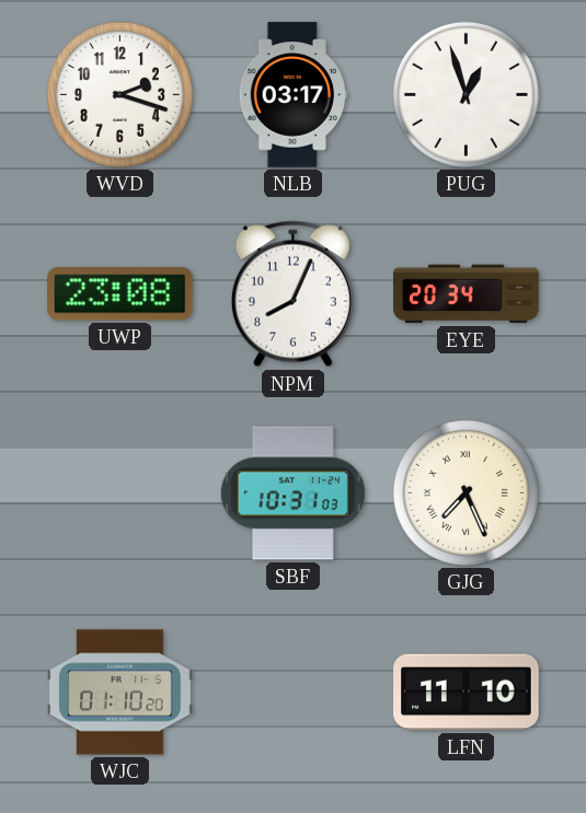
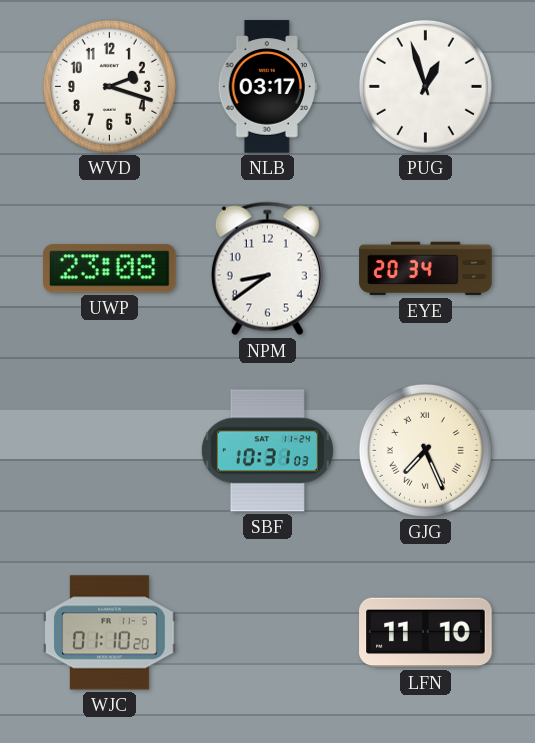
NPM: 8:04 -> 8:39
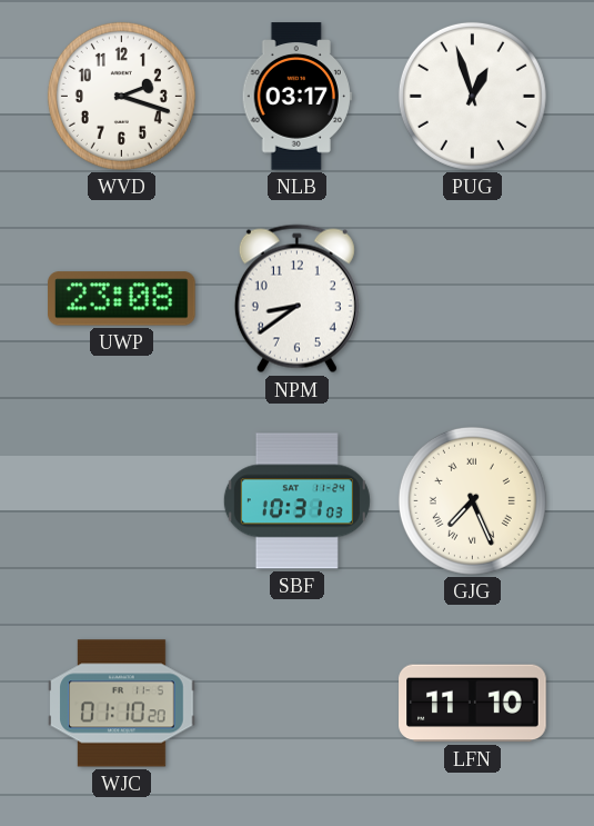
EYE: 20:34 -> none
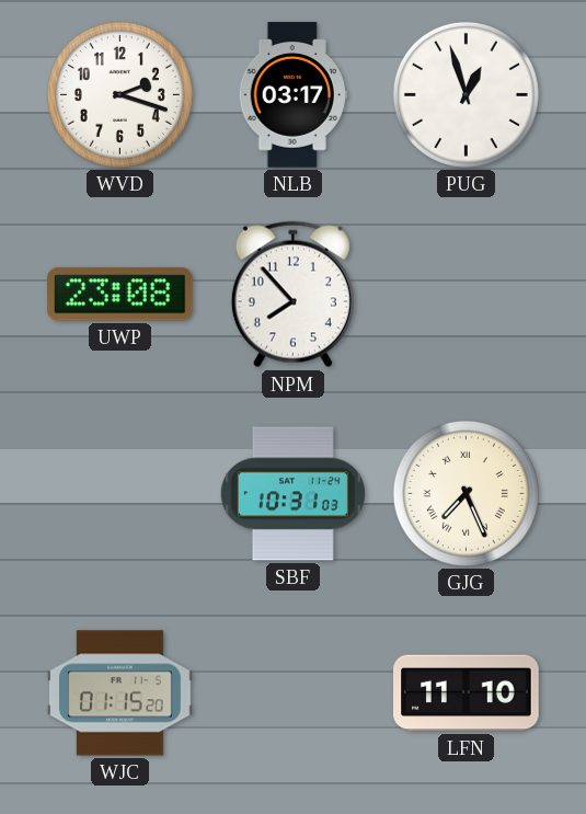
NPM: 8:39 -> 7:53
WJC: 01:10 -> 01:15
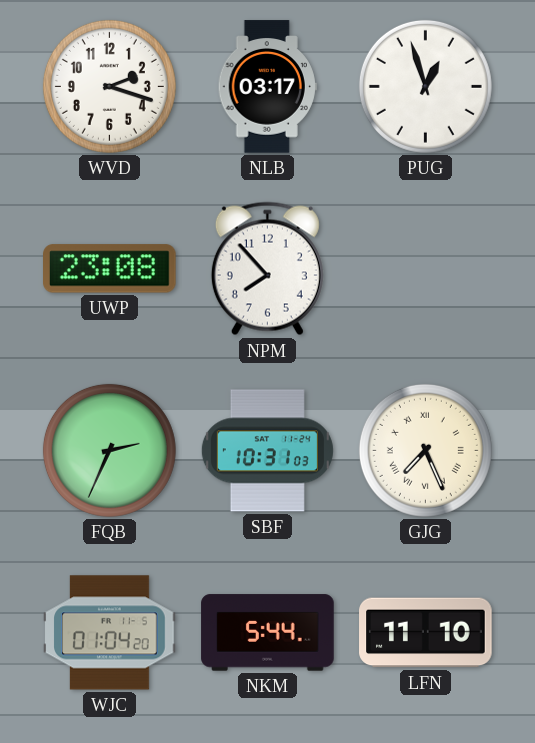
FQB: none -> 2:34
WJC: 01:15 -> 01:04
NKM: none -> 5:44
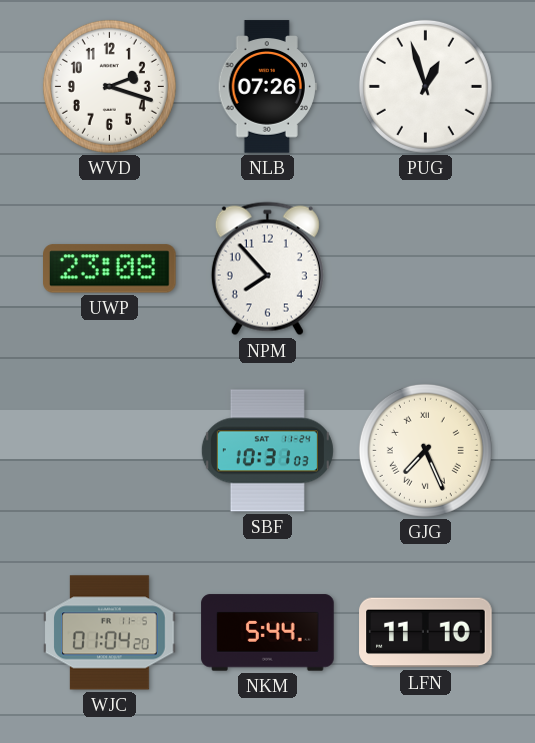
NLB: 03:17 -> 07:26
FQB: 2:34 -> none
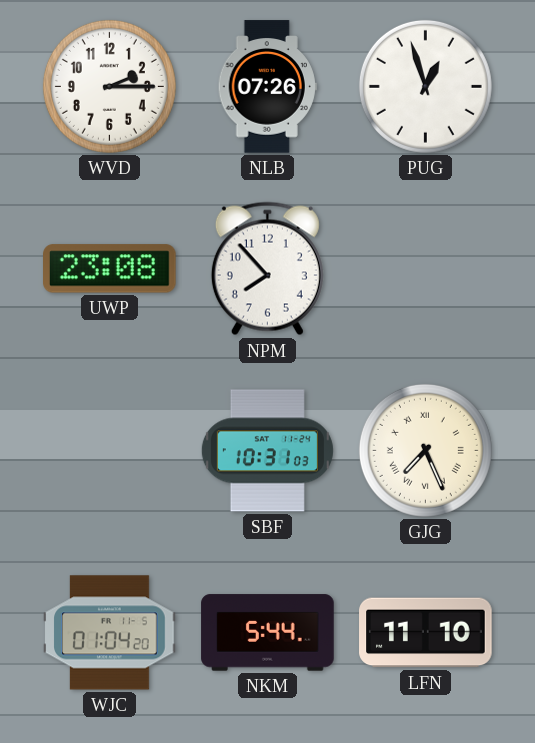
WVD: 2:18 -> 2:15
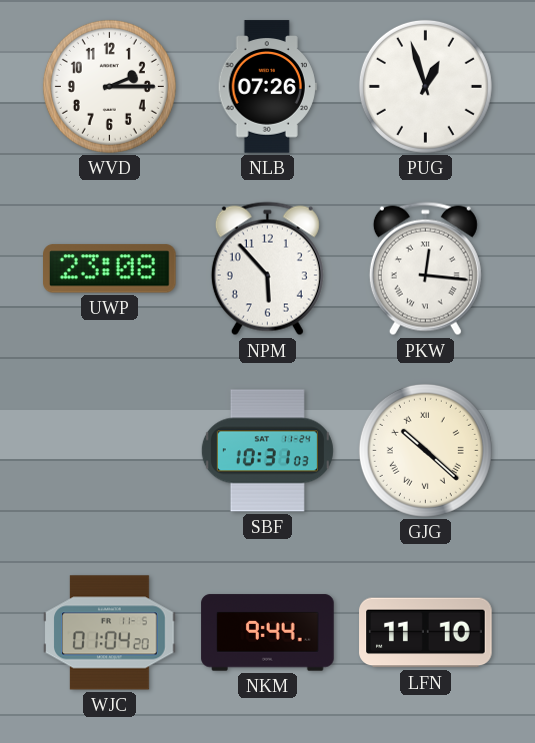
NPM: 7:53 -> 5:53
PKW: none -> 12:16
GJG: 7:26 -> 10:22
NKM: 5:44 -> 9:44
